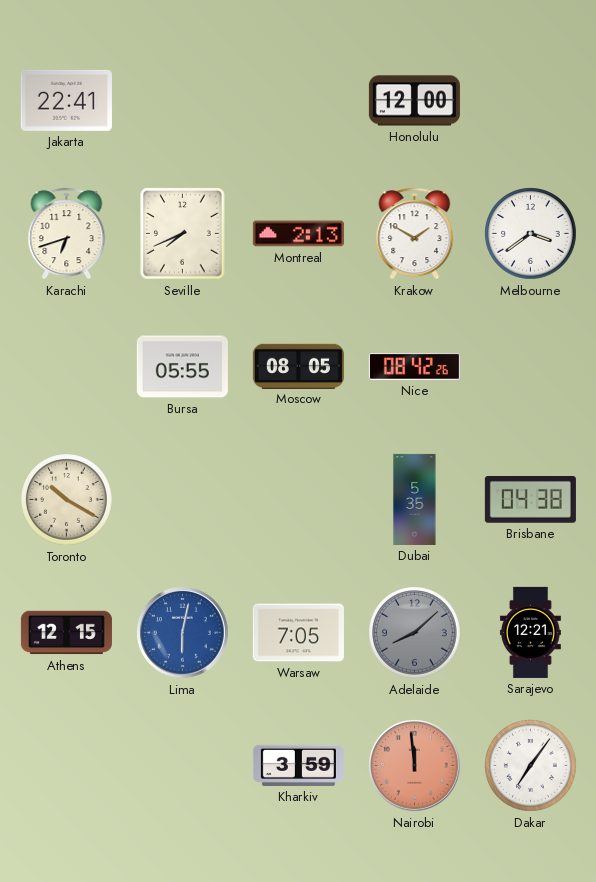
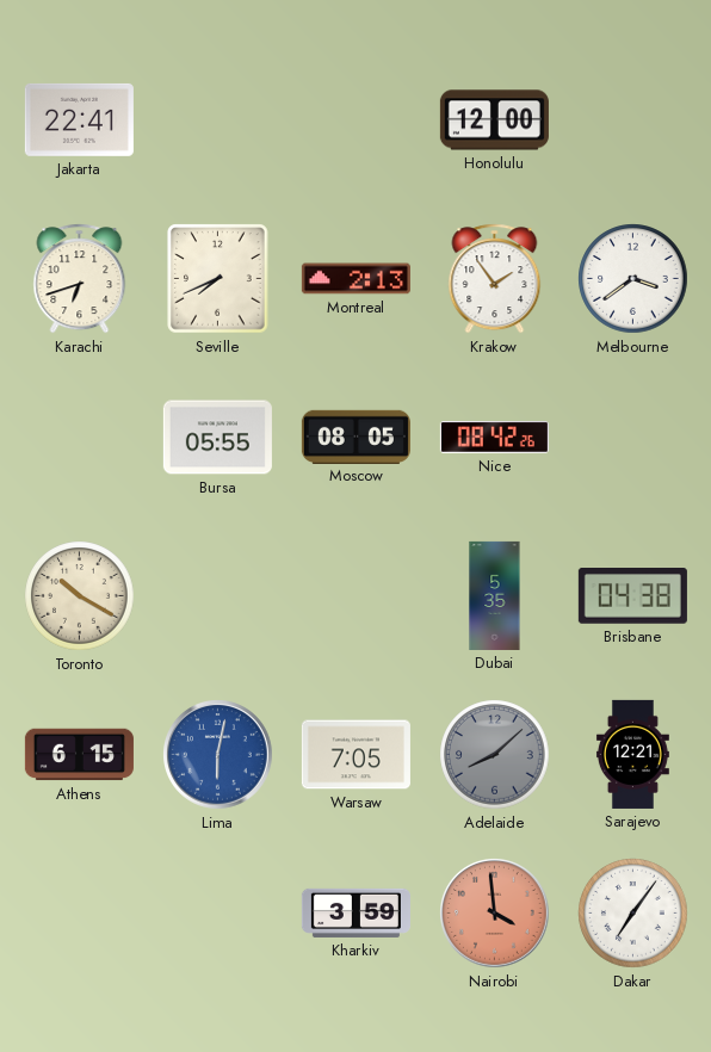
Krakow: 1:50 -> 1:54
Athens: 12:15 -> 6:15
Nairobi: 11:59 -> 3:59
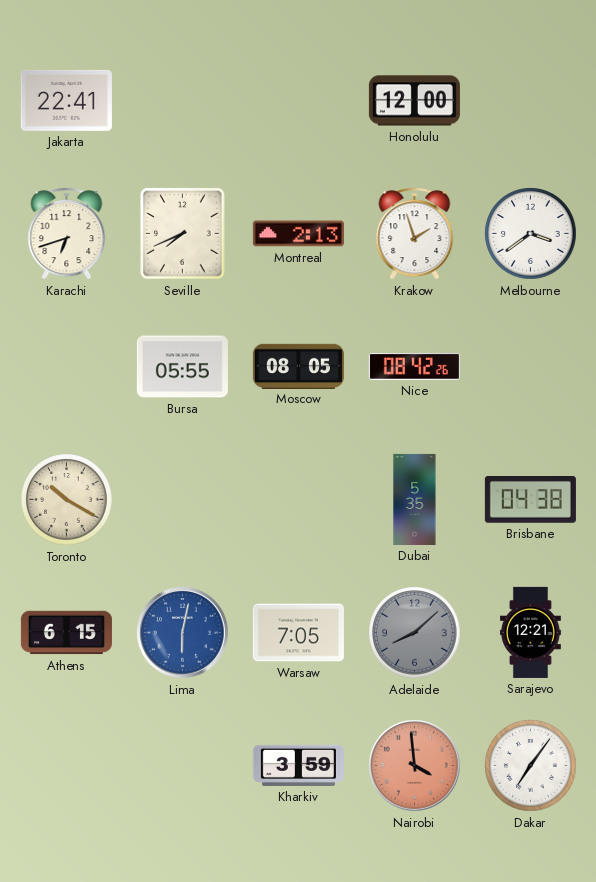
Krakow: 1:54 -> 1:57
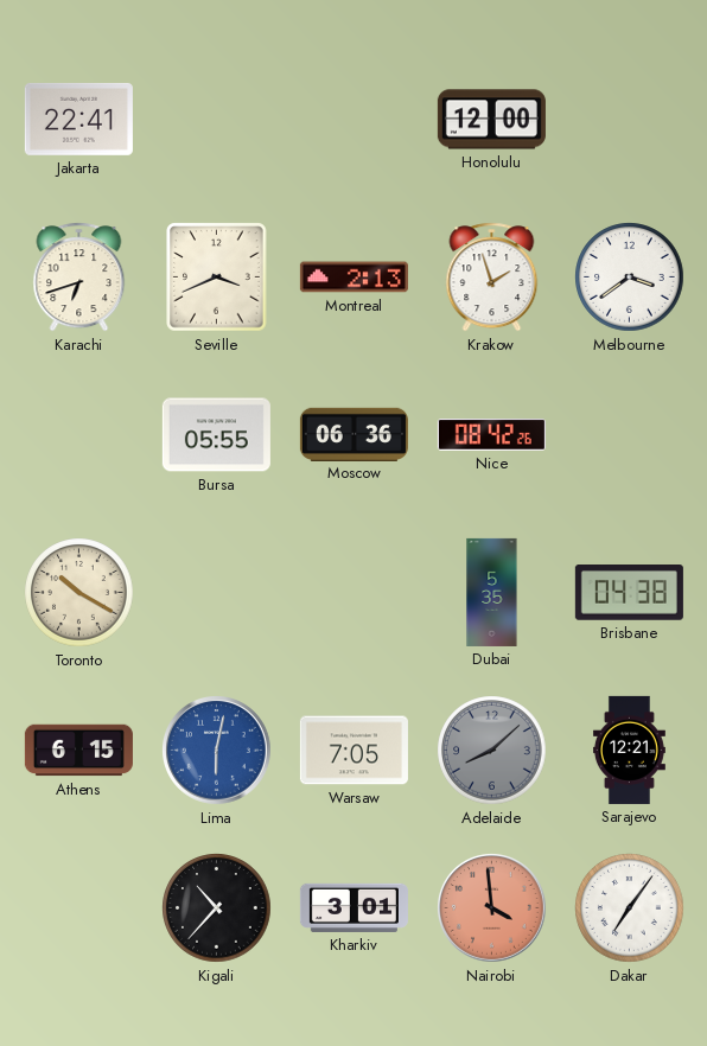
Seville: 7:41 -> 3:41
Moscow: 08:05 -> 06:36
Kigali: none -> 10:37
Kharkiv: 3:59 -> 3:01
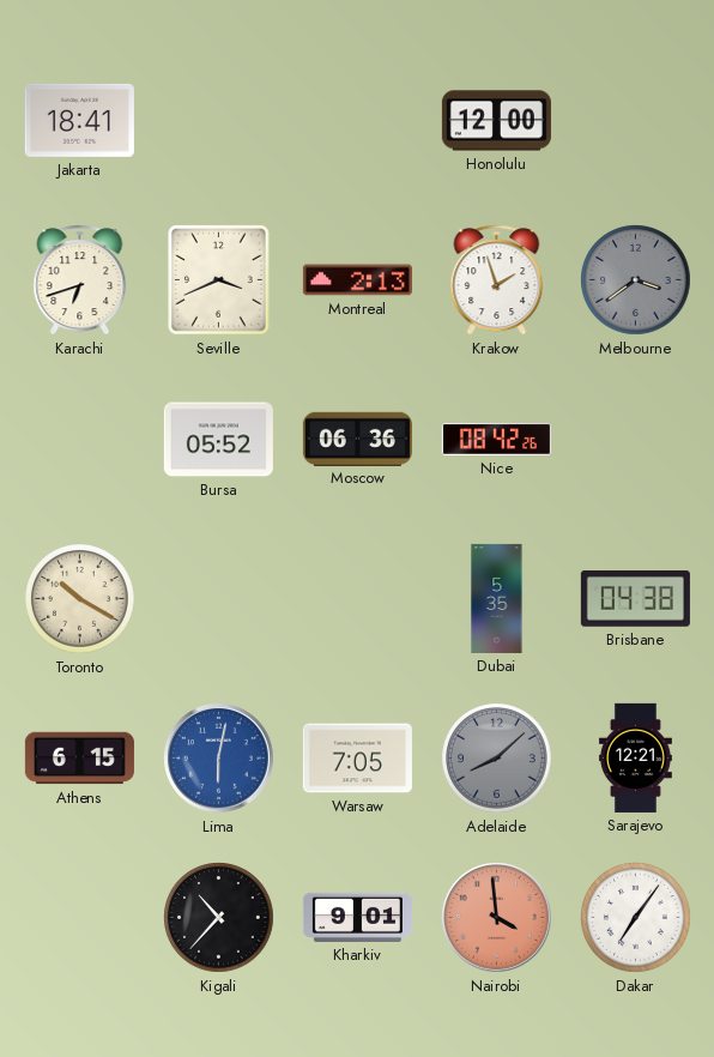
Jakarta: 22:41 -> 18:41
Melbourne dial: white -> grey
Bursa: 05:55 -> 05:52
Kharkiv: 3:01 -> 9:01
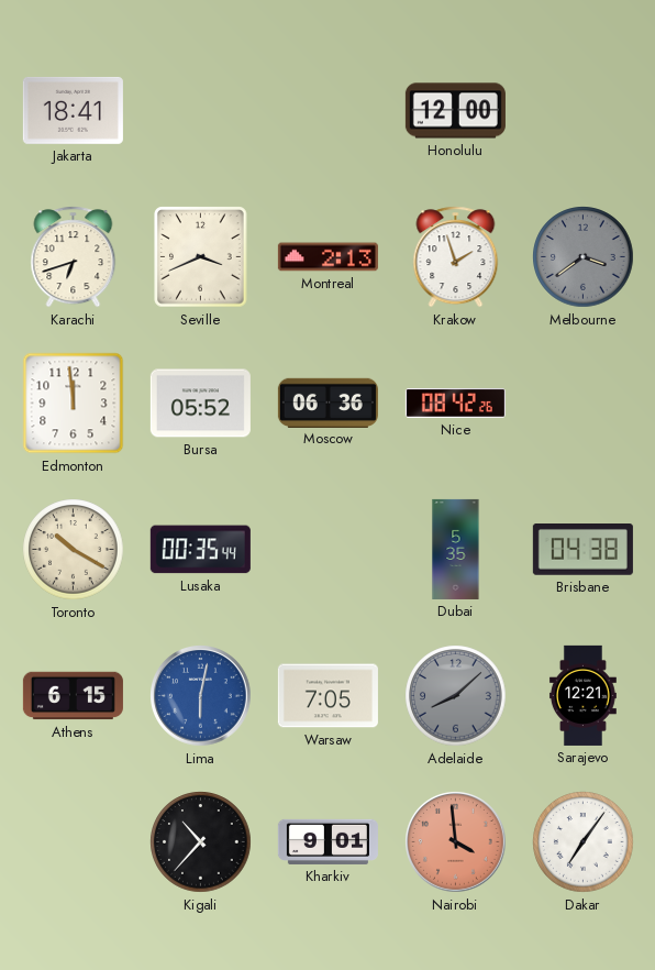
Edmonton: none -> 11:59
Lusaka: none -> 00:35
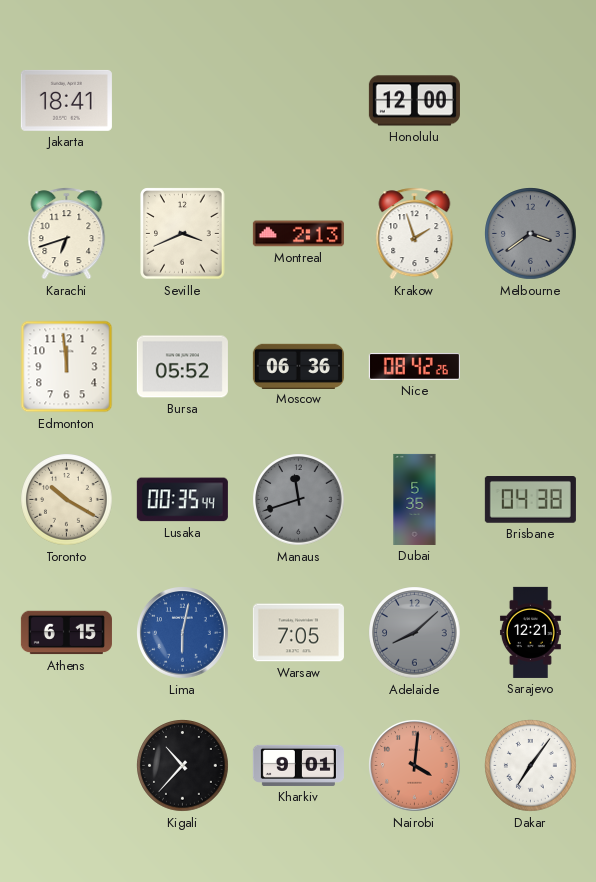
Manaus: none -> 11:42
Nairobi: 3:59 -> 4:01
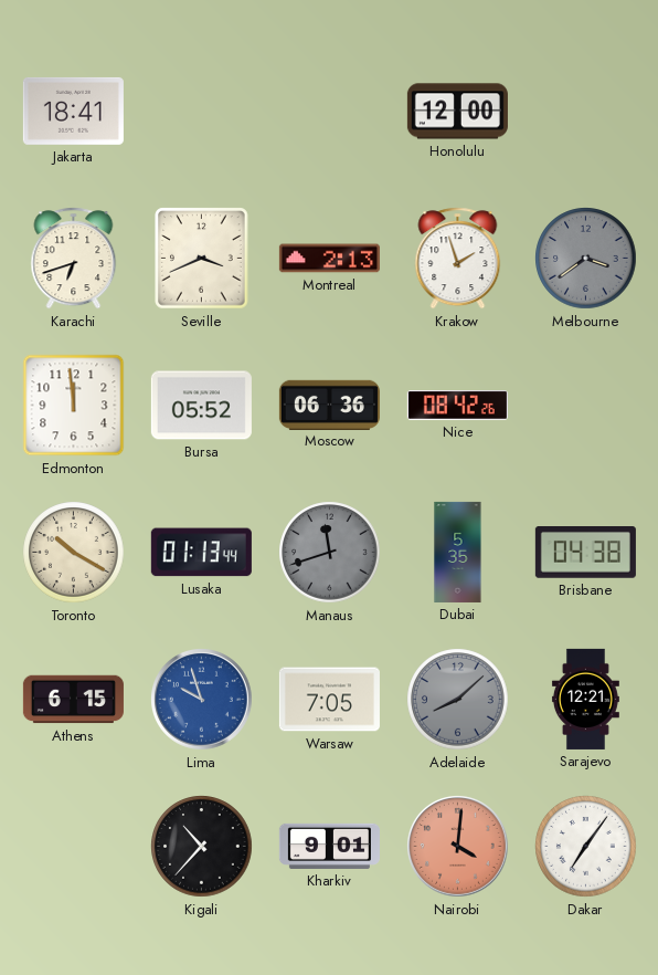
Lusaka: 00:35 -> 01:13
Lima: 6:02 -> 9:57
